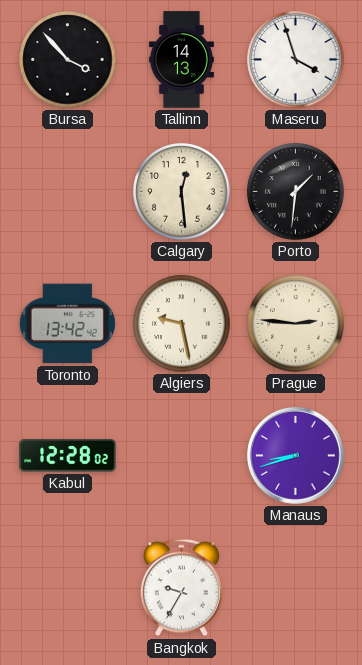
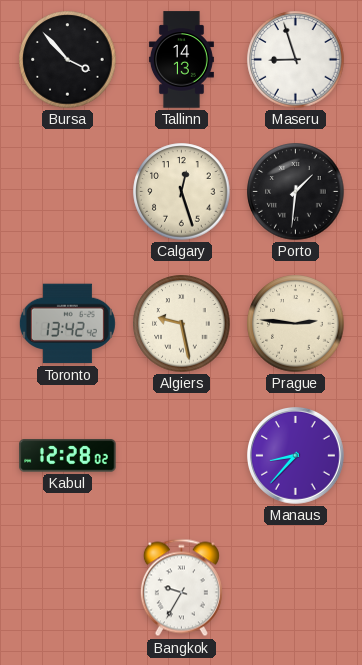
Maseru: 3:57 -> 8:57
Calgary: 12:29 -> 12:27
Manaus: 8:42 -> 8:37
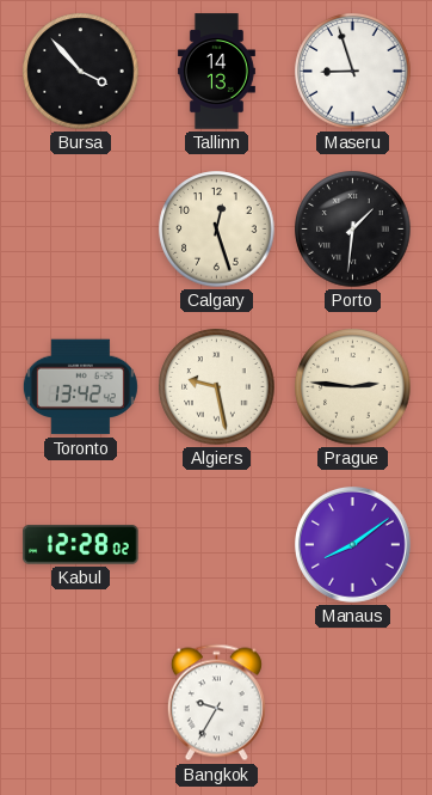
Manaus: 8:37 -> 8:09
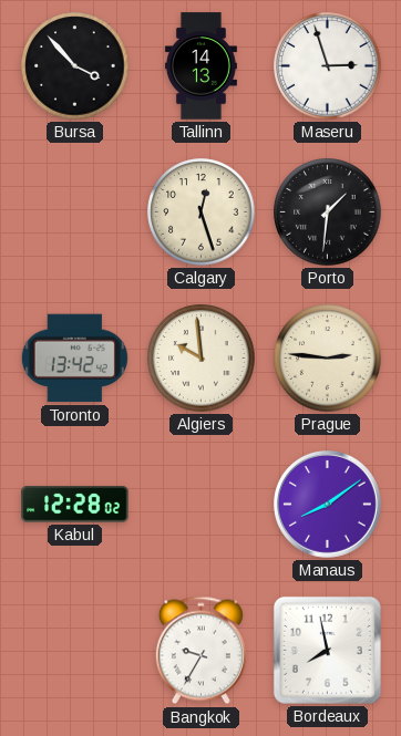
Maseru: 8:57 -> 2:57
Algiers: 9:28 -> 9:59
Bordeaux: none -> 7:58
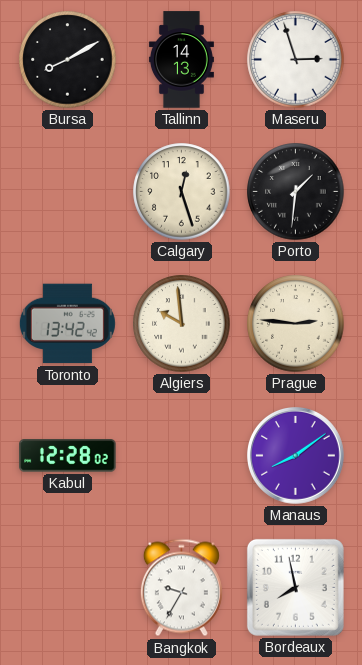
Bursa: 3:53 -> 8:10
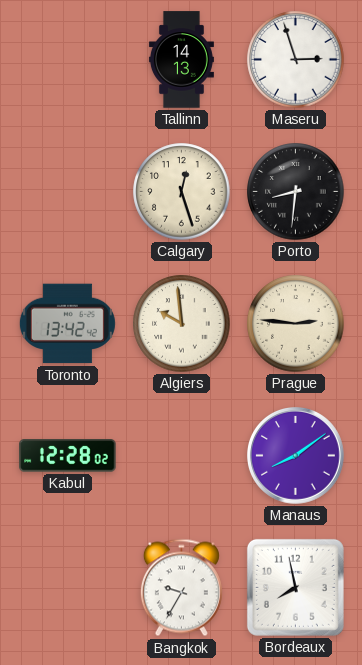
Bursa: 8:10 -> none
Porto: 1:31 -> 8:31
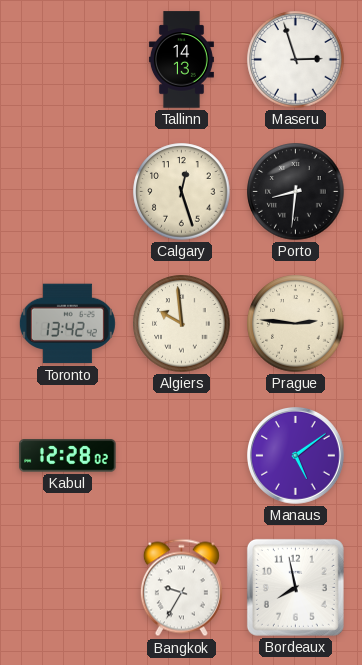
Manaus: 8:09 -> 5:09
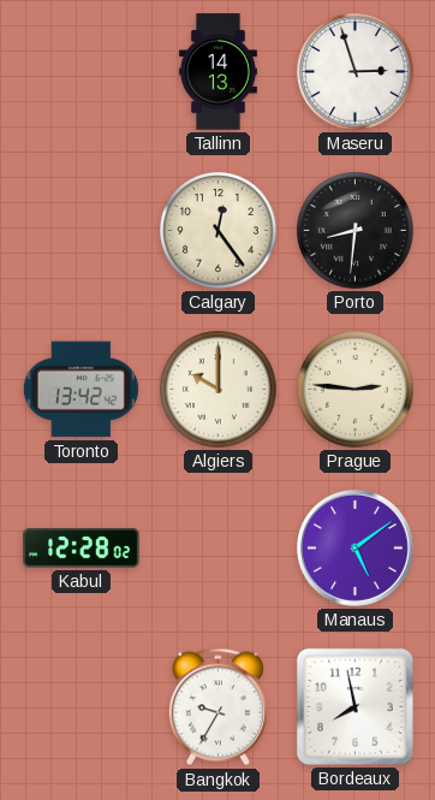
Calgary: 12:27 -> 12:24
Algiers: 9:59 -> 10:00
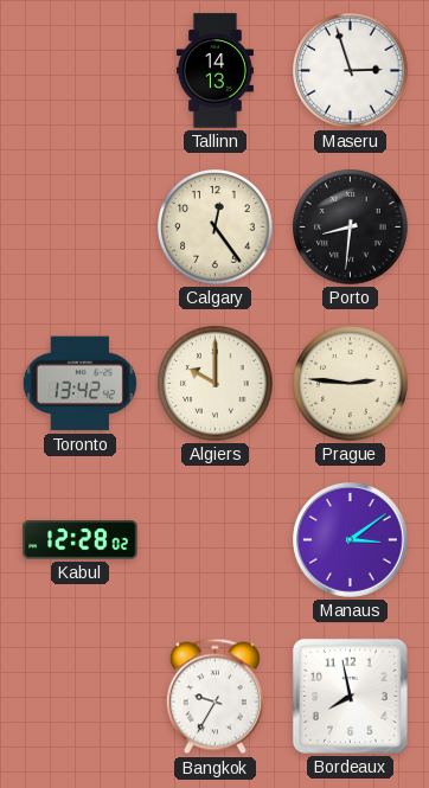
Manaus: 5:09 -> 3:09
